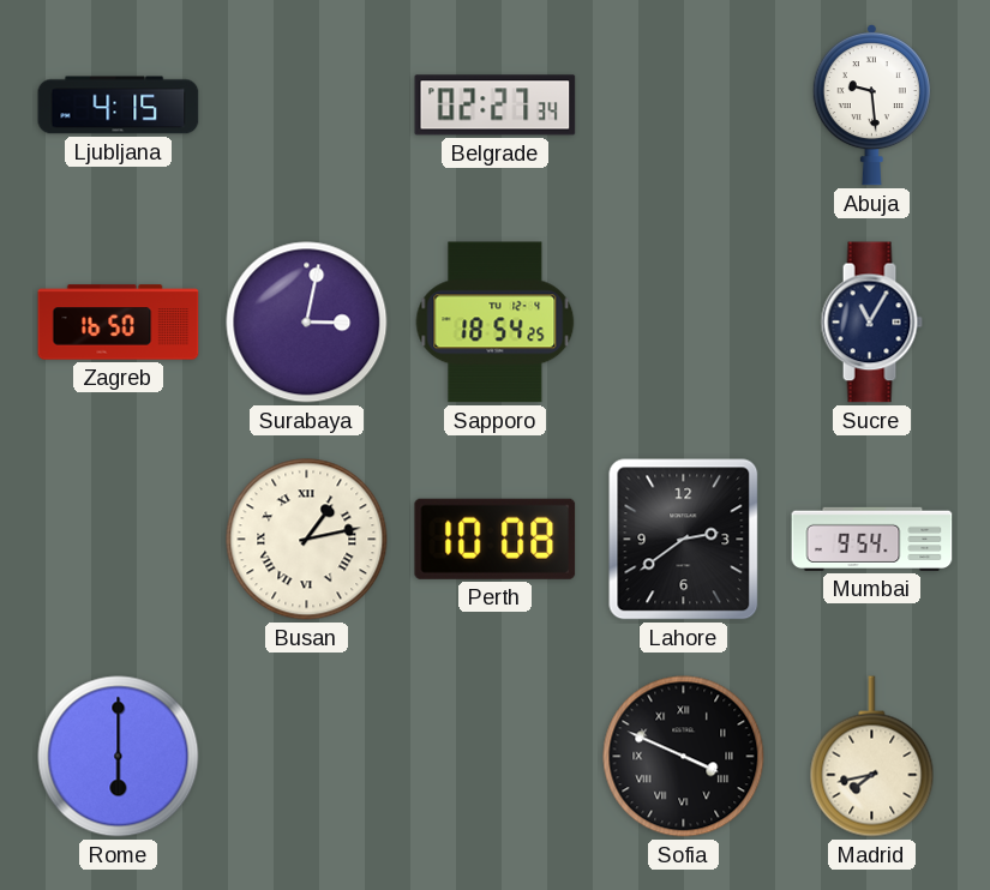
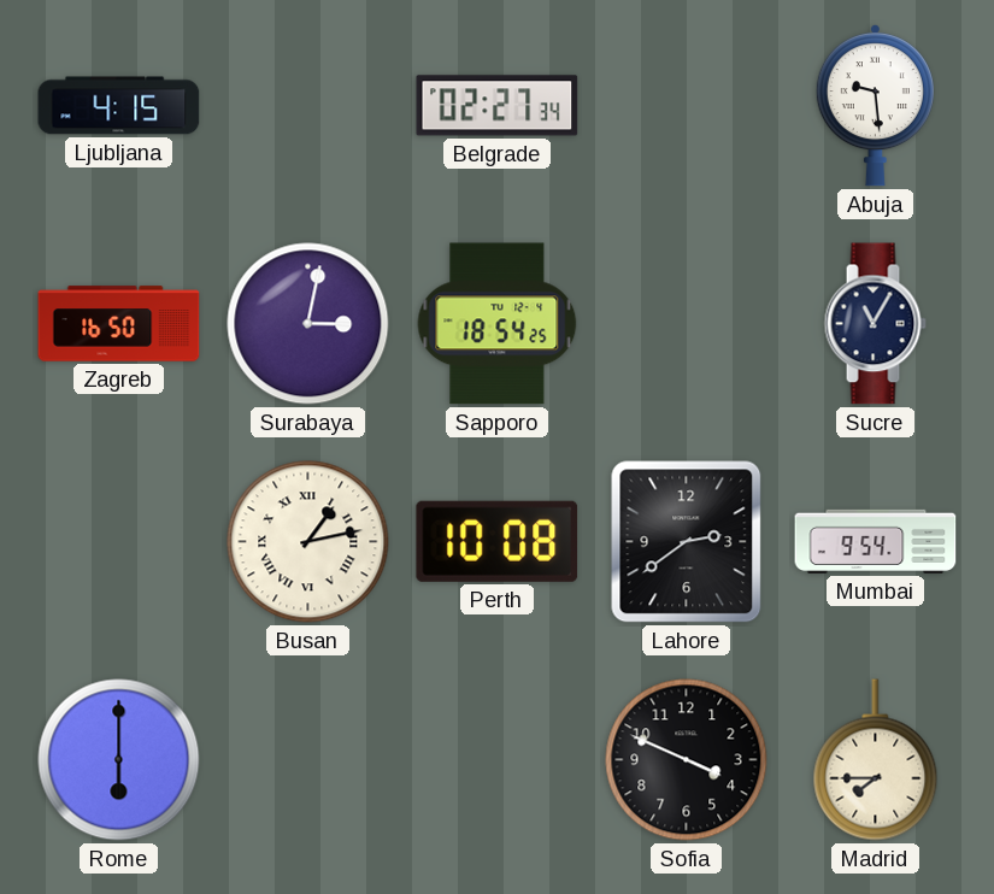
Sofia numerals: Roman -> Arabic
Madrid: 7:43 -> 7:45
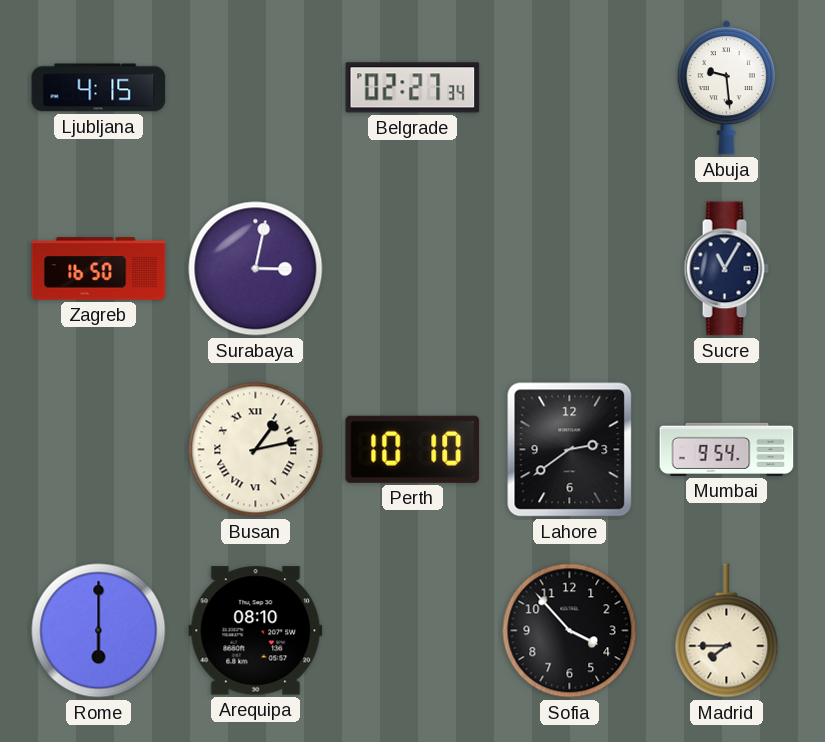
Sapporo: 18:54 -> none
Perth: 10:08 -> 10:10
Arequipa: none -> 08:10
Sofia: 3:49 -> 3:53
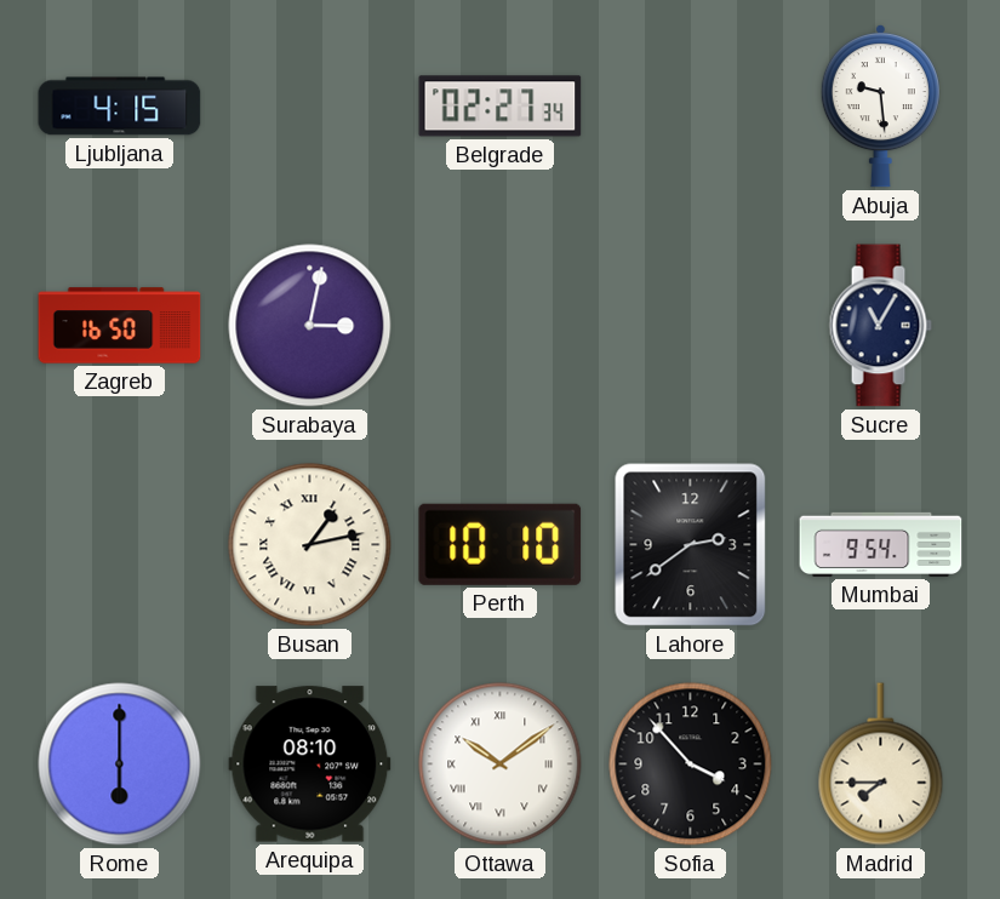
Ottawa: none -> 10:09
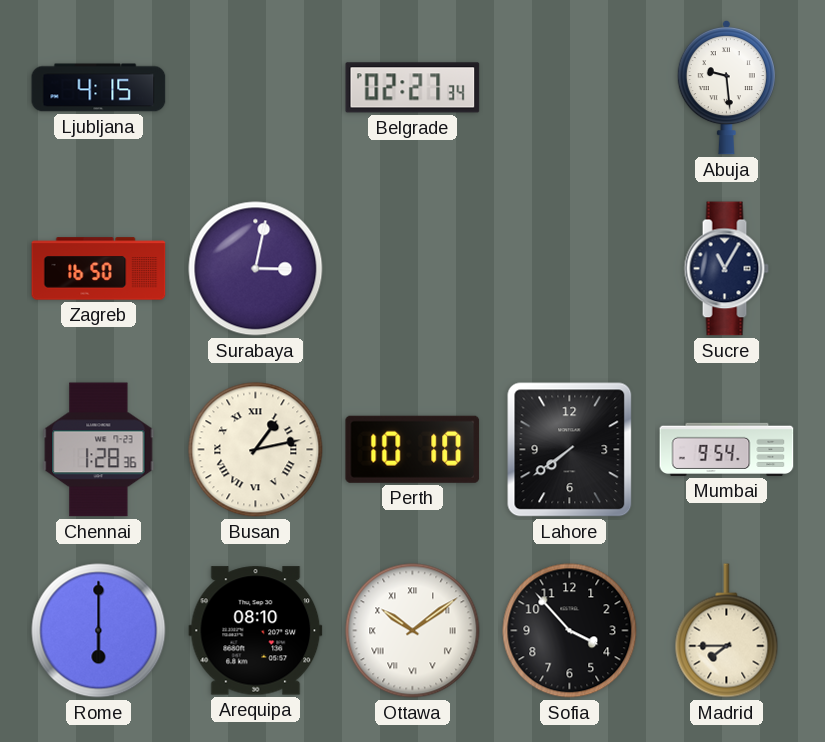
Chennai: none -> 1:28
Lahore: 2:39 -> 7:39
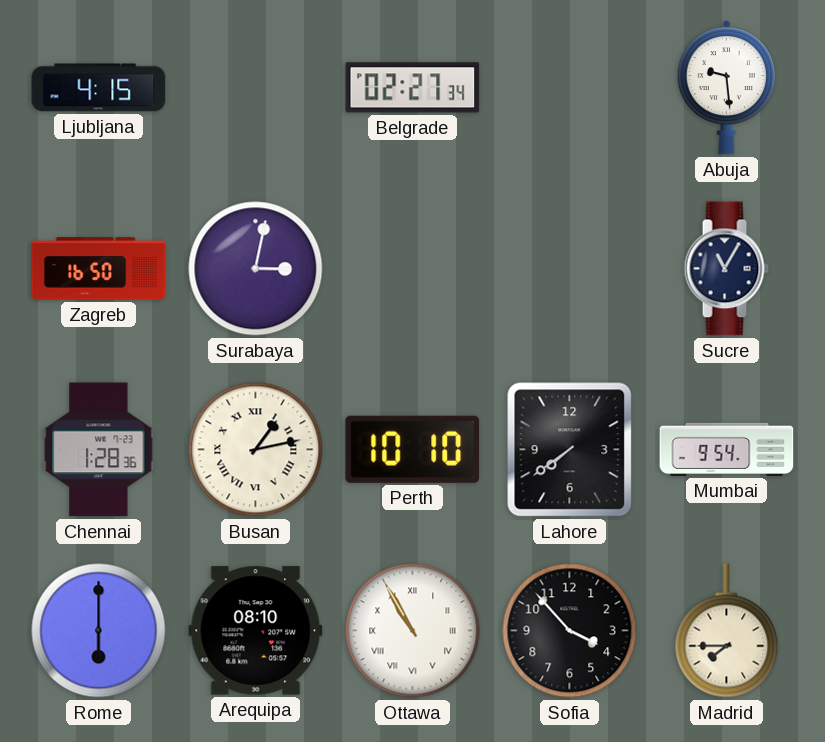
Ottawa: 10:09 -> 10:55
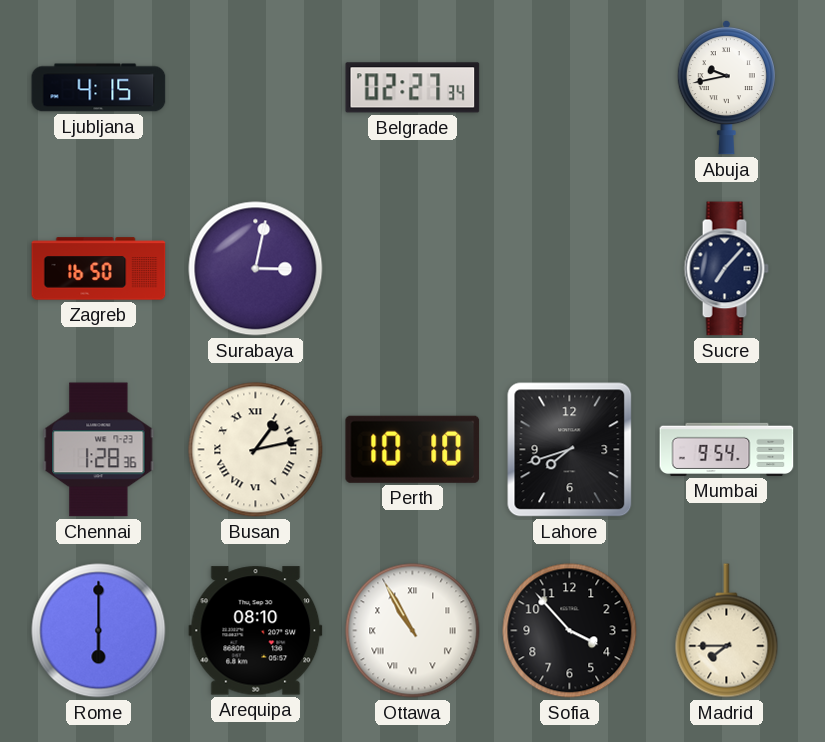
Abuja: 9:29 -> 9:43
Sucre: 11:05 -> 7:07
Lahore: 7:39 -> 7:42
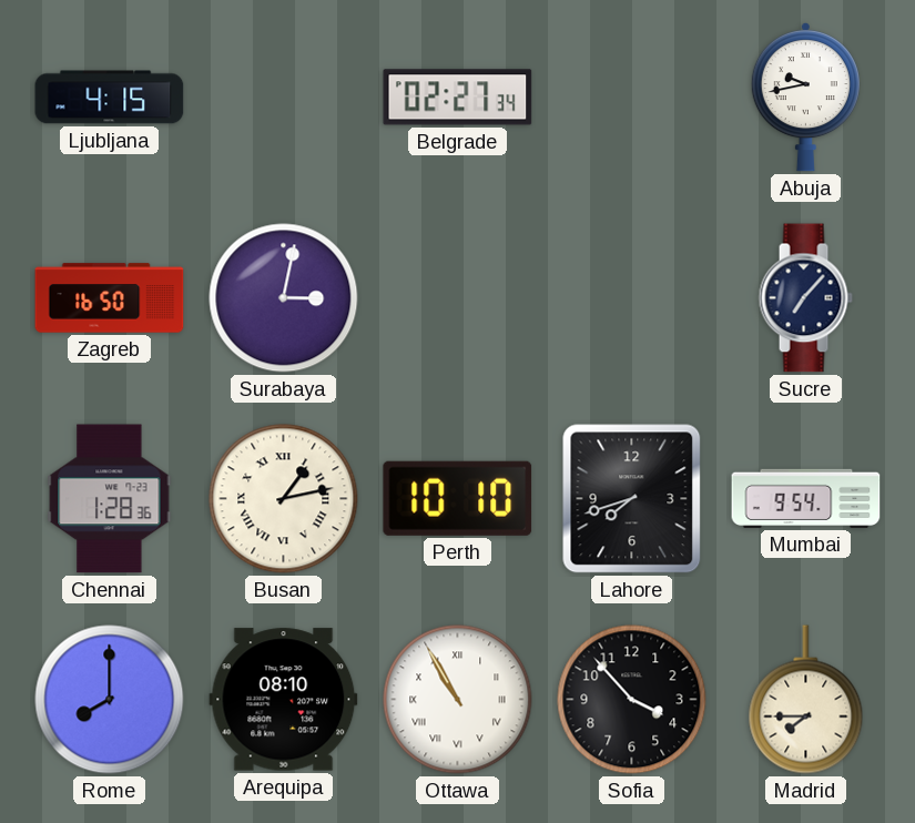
Rome: 6:00 -> 8:00
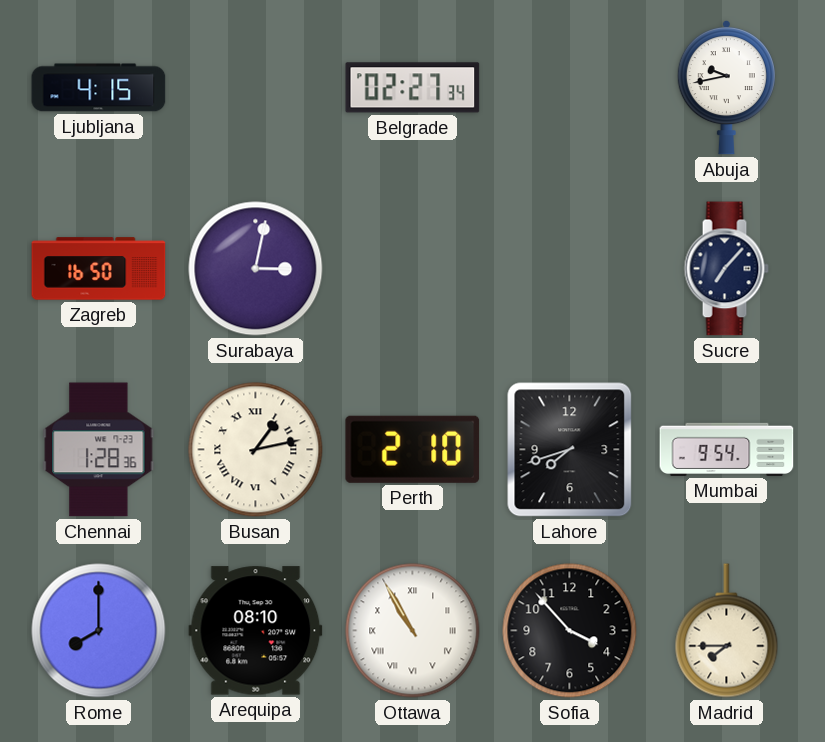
Perth: 10:10 -> 2:10
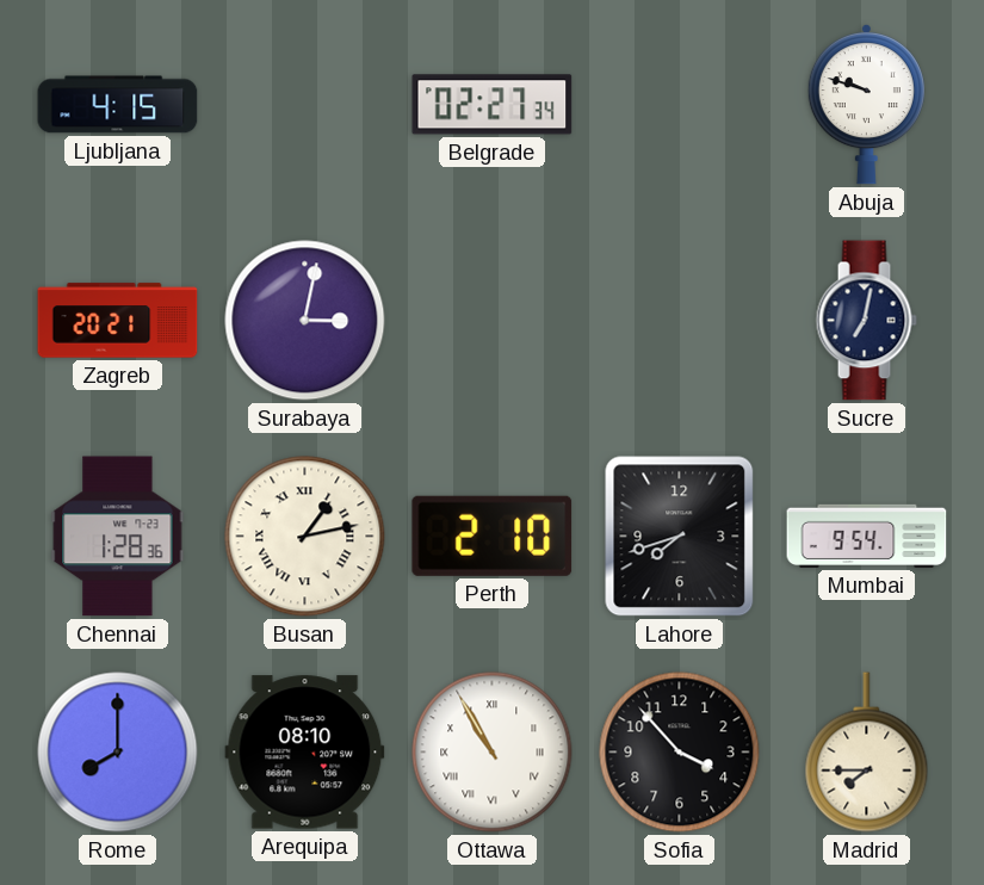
Abuja: 9:43 -> 9:48
Zagreb: 16:50 -> 20:21
Sucre: 7:07 -> 7:02
